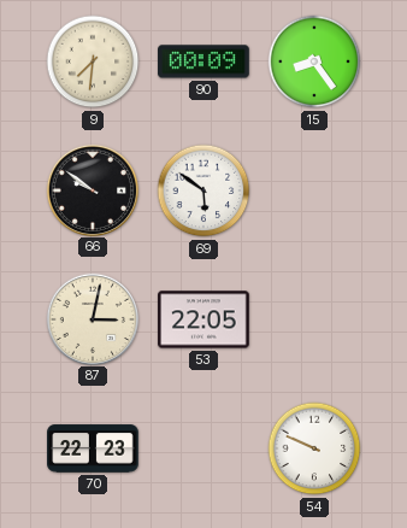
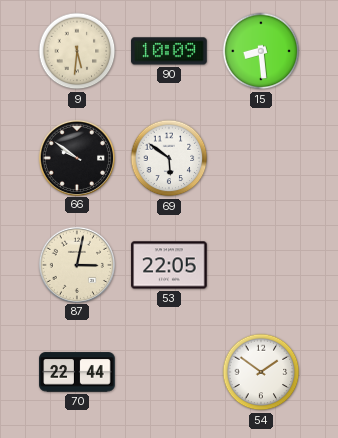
9: 7:31 -> 5:31
90: 00:09 -> 10:09
15: 8:24 -> 8:29
70: 22:23 -> 22:44
54: 9:49 -> 1:51
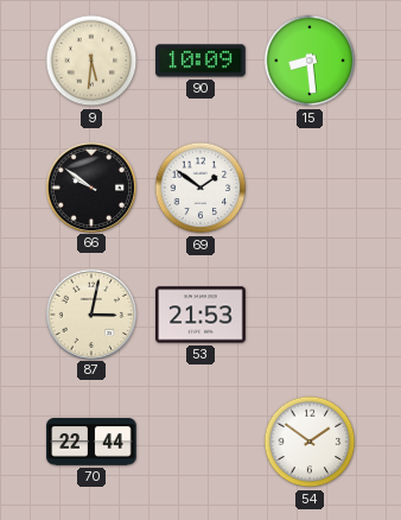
69: 5:51 -> 1:51
53: 22:05 -> 21:53
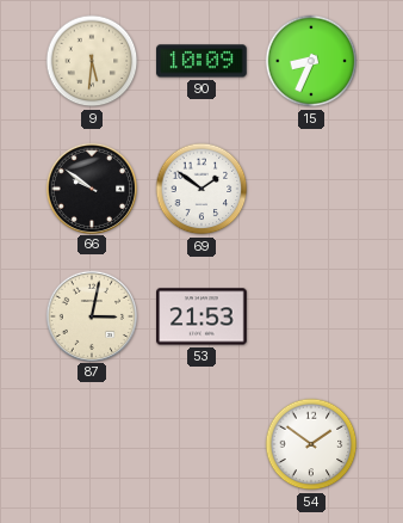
15: 8:29 -> 8:34
70: 22:44 -> none
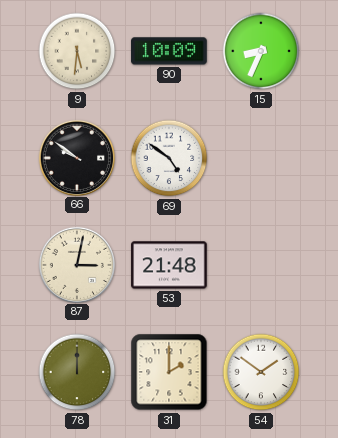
69: 1:51 -> 4:51
53: 21:53 -> 21:48
78: none -> 12:00
31: none -> 2:00
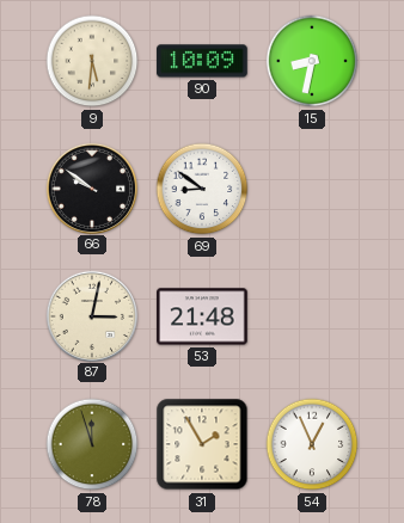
15: 8:34 -> 8:32
69: 4:51 -> 8:51
78: 12:00 -> 11:57
31: 2:00 -> 1:55
54: 1:51 -> 12:56
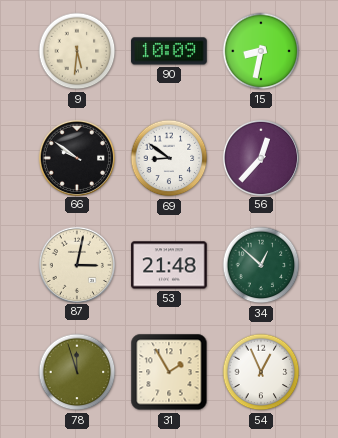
56: none -> 12:37
34: none -> 12:52
